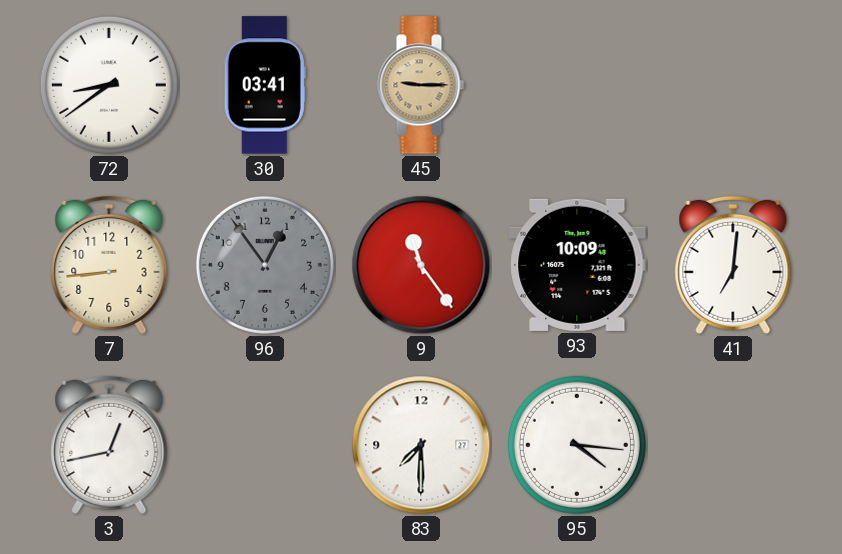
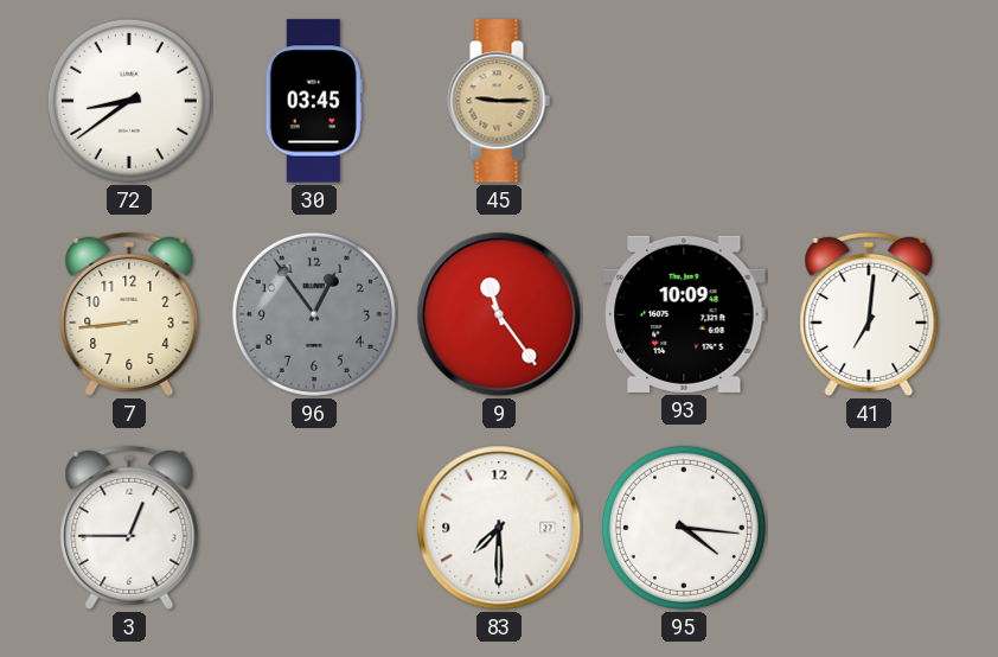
30: 03:41 -> 03:45
3: 12:43 -> 12:45
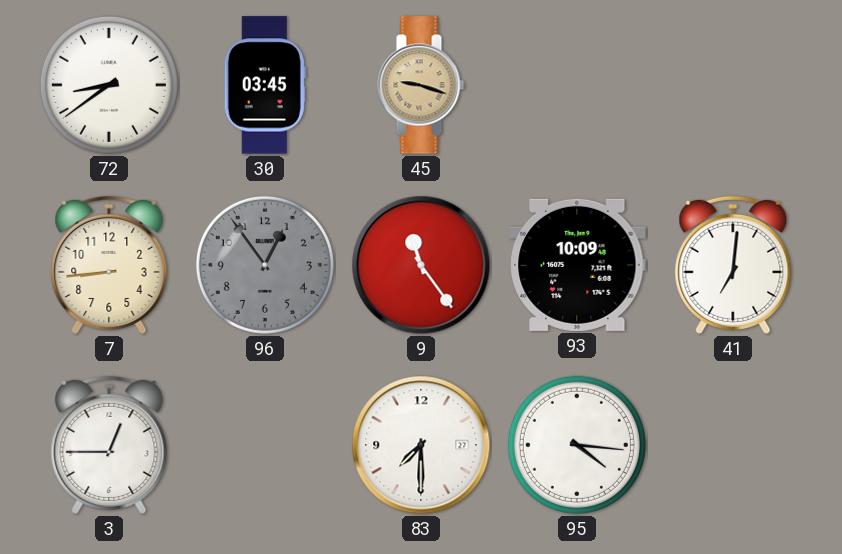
45: 9:15 -> 9:18
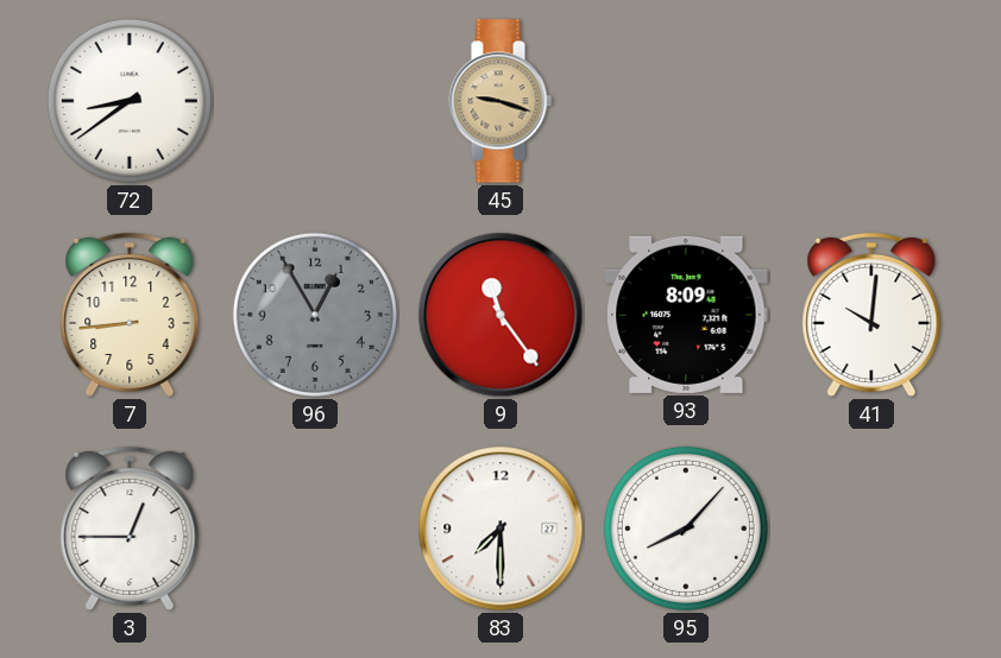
30: 03:45 -> none
96: 12:54 -> 12:55
93: 10:09 -> 8:09
41: 7:01 -> 10:01
95: 4:16 -> 8:07
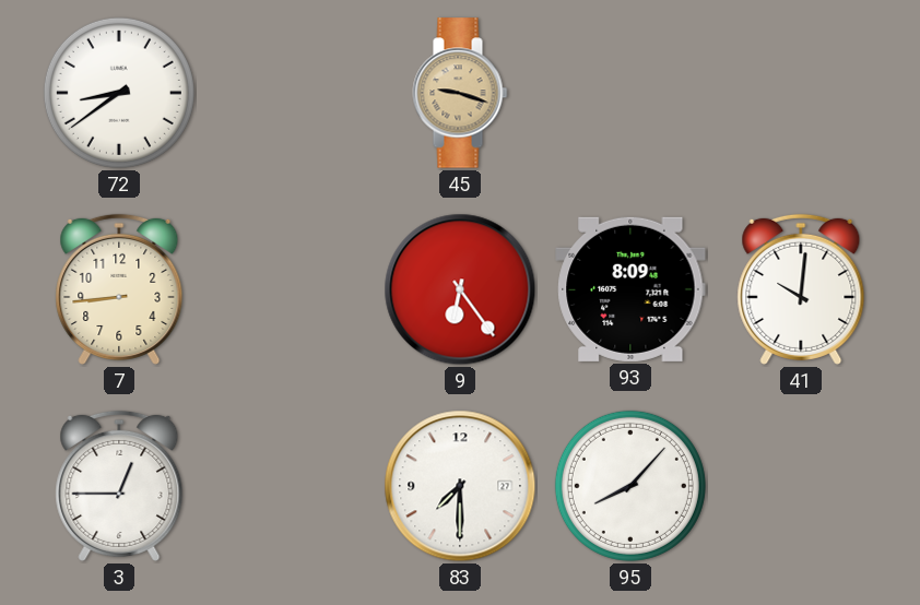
96: 12:55 -> none
9: 11:24 -> 6:24
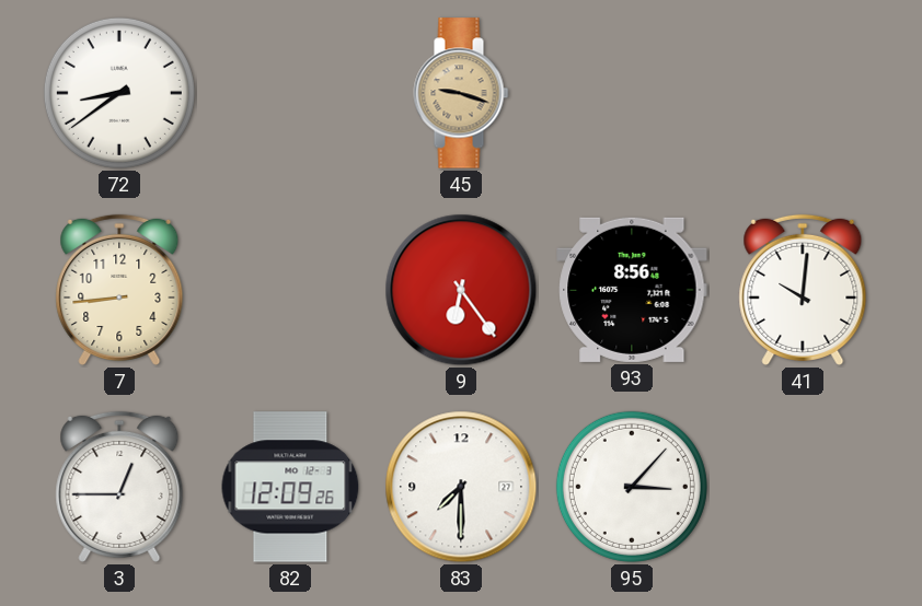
93: 8:09 -> 8:56
82: none -> 12:09
95: 8:07 -> 3:07
